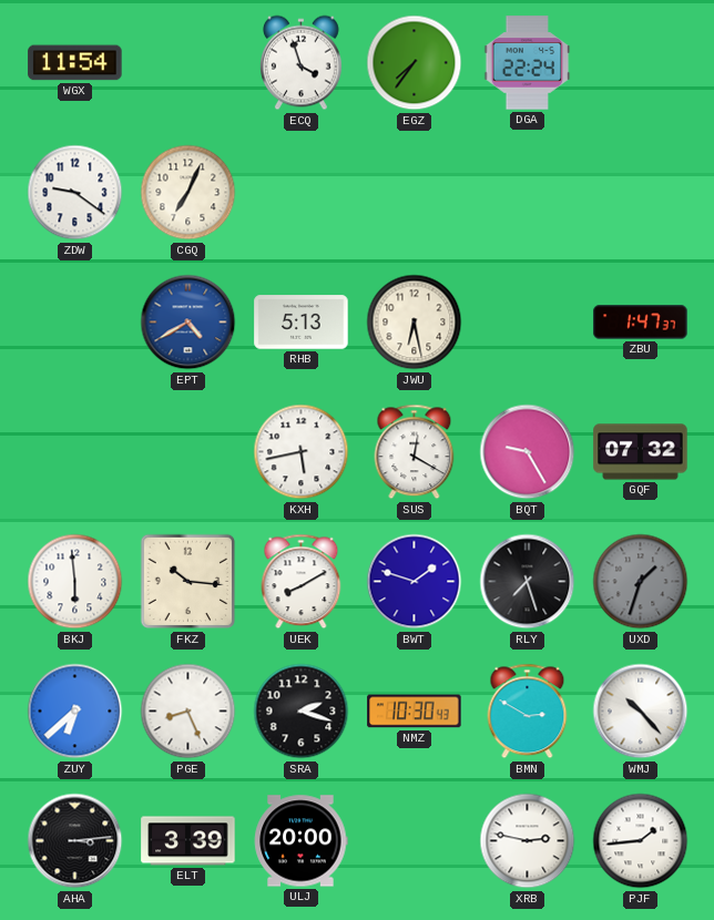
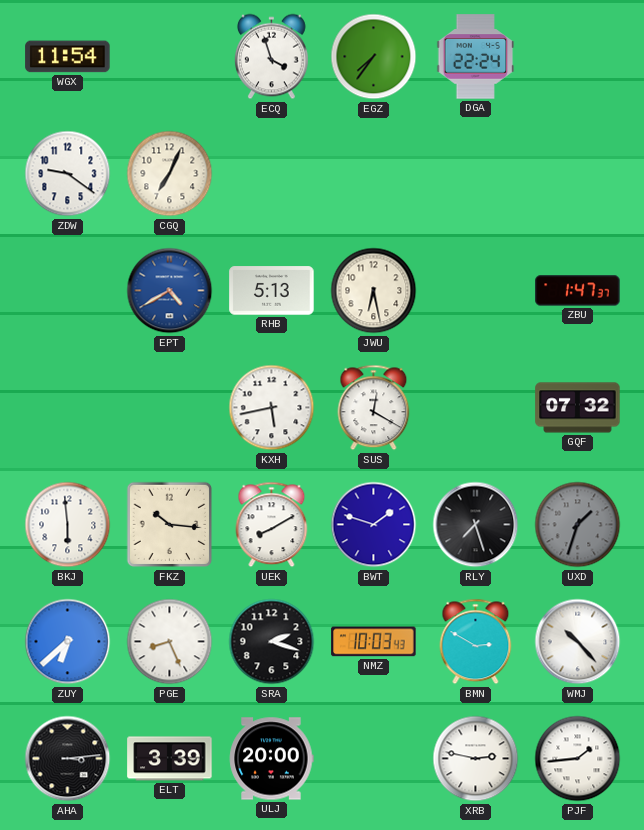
BQT: 9:25 -> none
NMZ: 10:30 -> 10:03
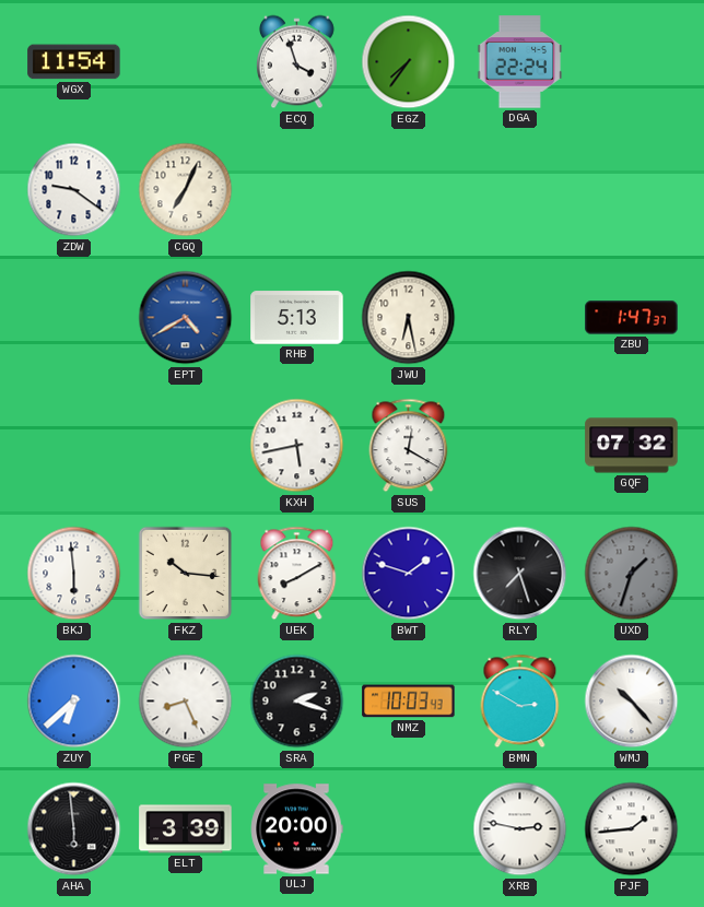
AHA: 3:14 -> 5:59
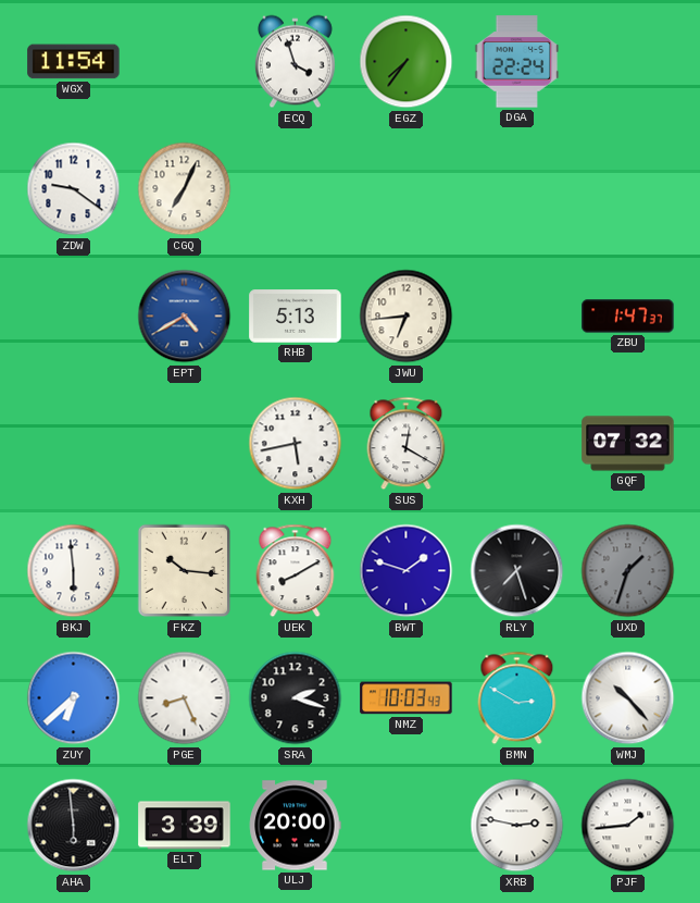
JWU: 6:28 -> 6:44
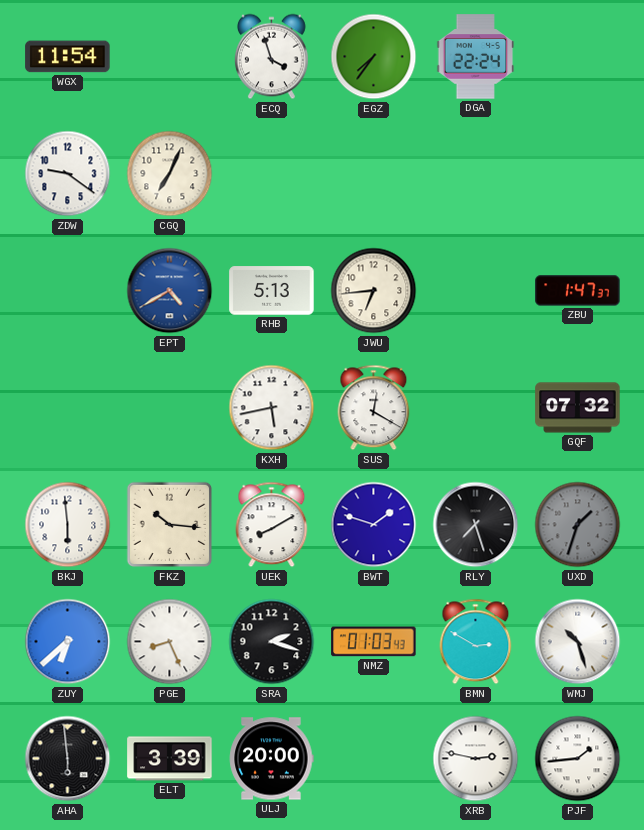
NMZ: 10:03 -> 01:03
WMJ: 10:23 -> 10:27
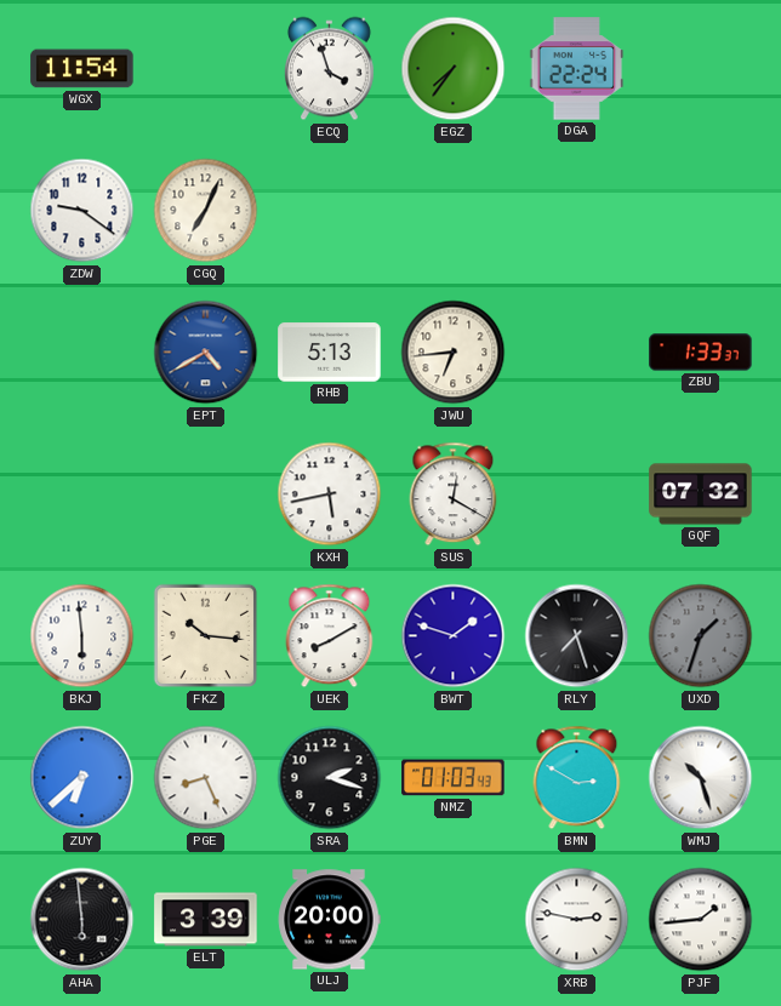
ZBU: 1:47 -> 1:33
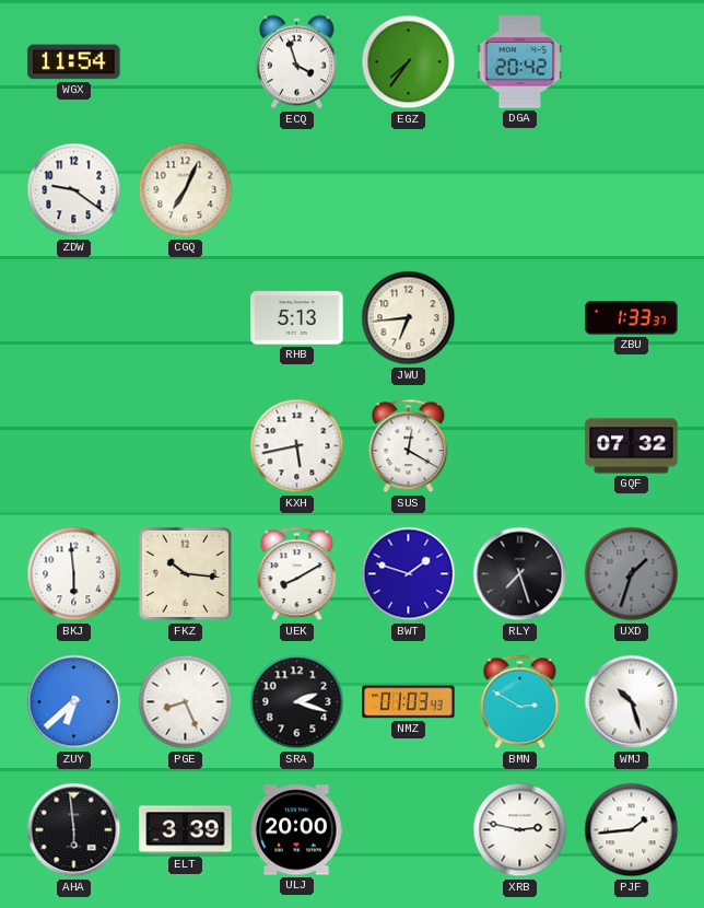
DGA: 22:24 -> 20:42
EPT: 4:40 -> none
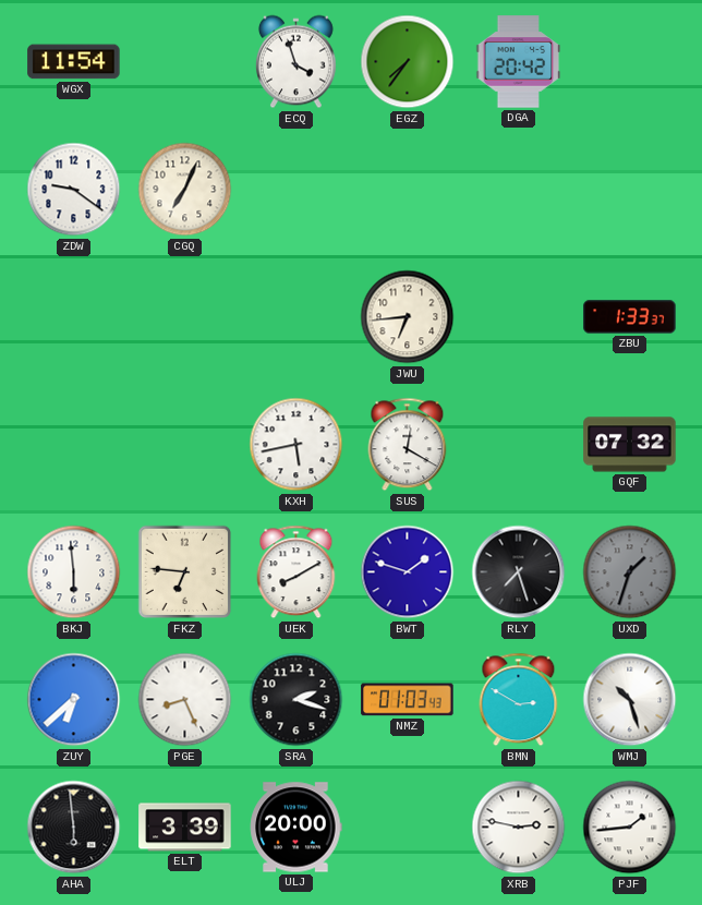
RHB: 5:13 -> none
FKZ: 10:16 -> 6:46
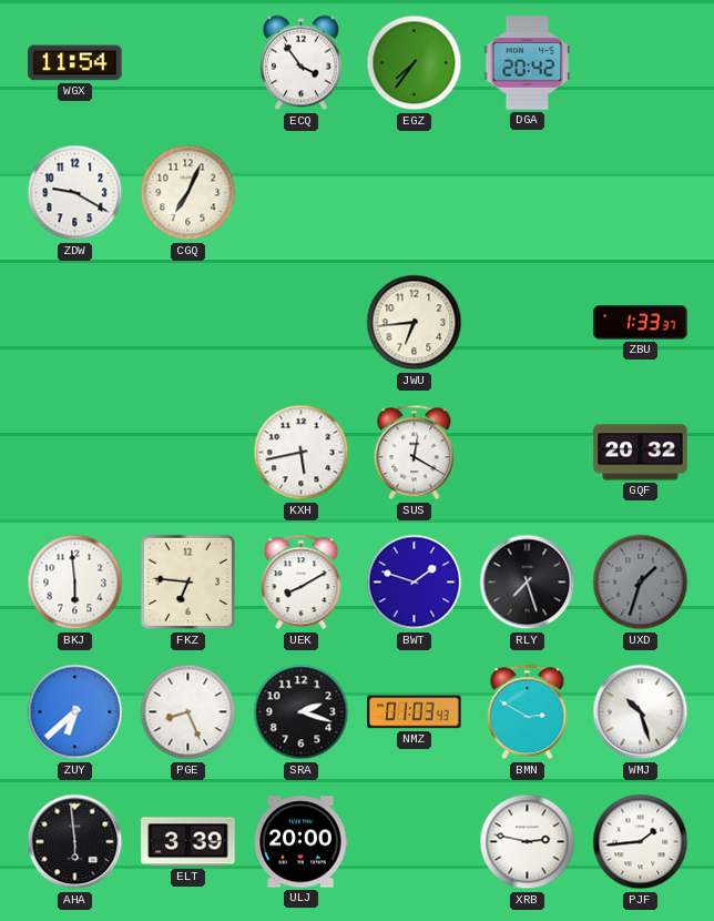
ECQ: 3:57 -> 3:54
ZDW: 9:21 -> 9:20
GQF: 07:32 -> 20:32
